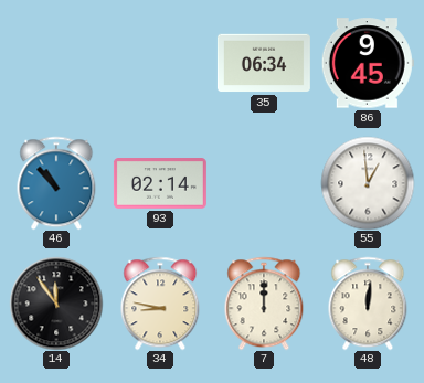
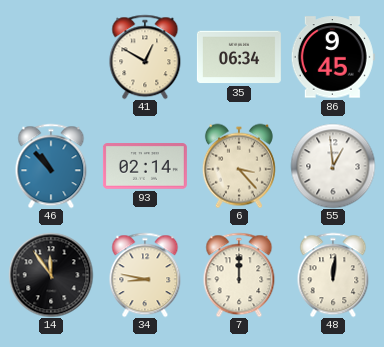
41: none -> 12:50
6: none -> 3:23
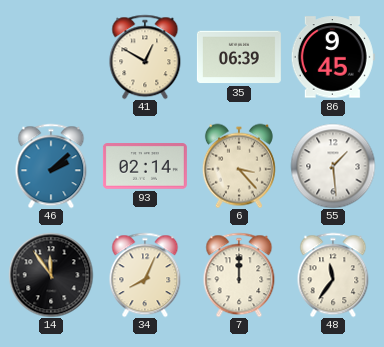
35: 06:34 -> 06:39
46: 10:53 -> 2:08
55: 12:59 -> 1:29
34: 8:47 -> 8:04
48: 12:01 -> 11:36
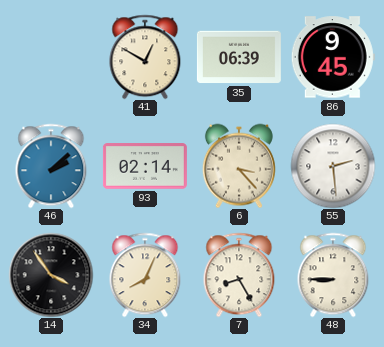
55: 1:29 -> 2:29
14: 11:54 -> 3:54
7: 12:00 -> 8:25
48: 11:36 -> 8:45
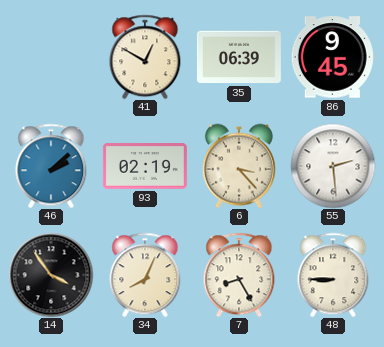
93: 02:14 -> 02:19
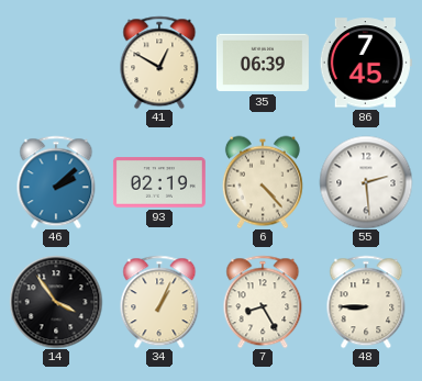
86: 9:45 -> 7:45
6: 3:23 -> 4:23
34: 8:04 -> 1:04
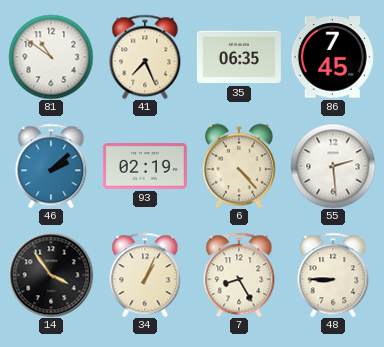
81: none -> 10:51
41: 12:50 -> 7:26
35: 06:39 -> 06:35
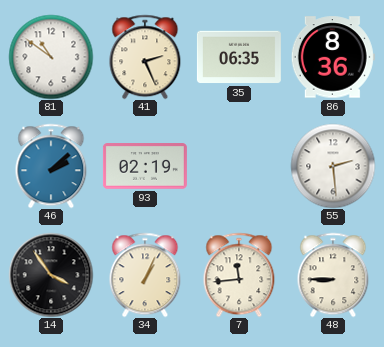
41: 7:26 -> 2:26
86: 7:45 -> 8:36
6: 4:23 -> none
7: 8:25 -> 11:44
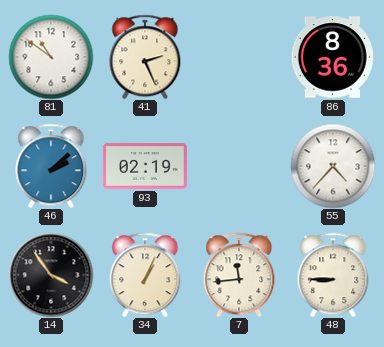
35: 06:35 -> none
55: 2:29 -> 4:37
